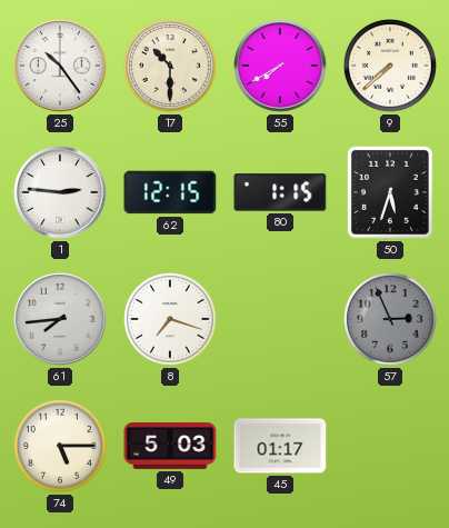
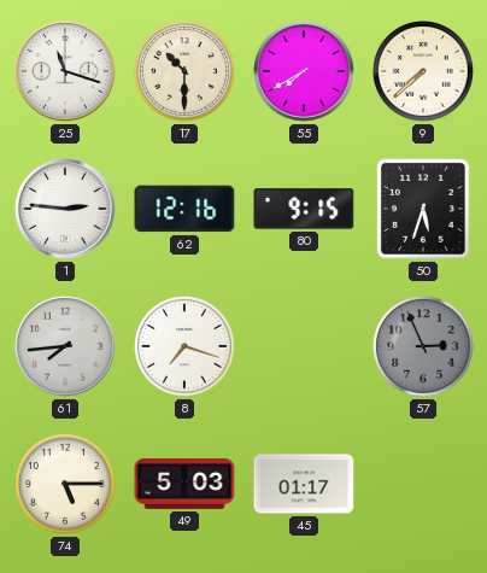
25: 10:24 -> 11:18
62: 12:15 -> 12:16
80: 1:15 -> 9:15
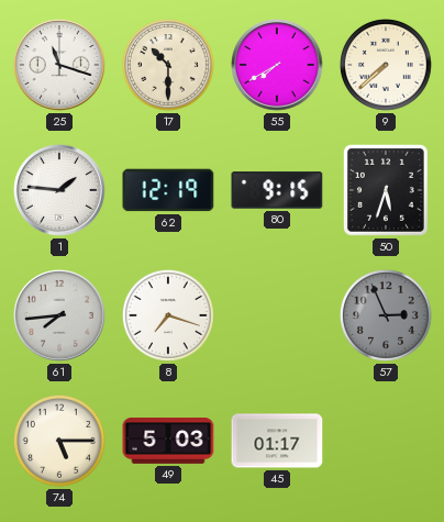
1: 2:46 -> 1:46
62: 12:16 -> 12:19
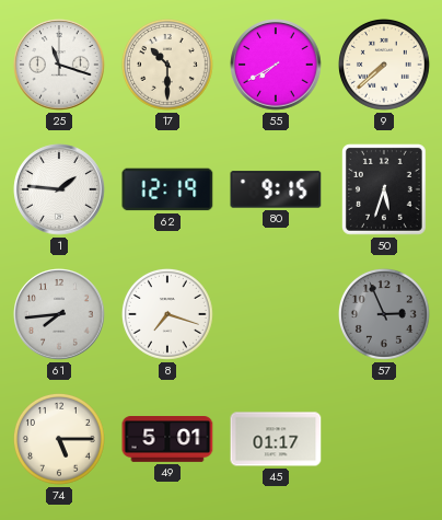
49: 5:03 -> 5:01
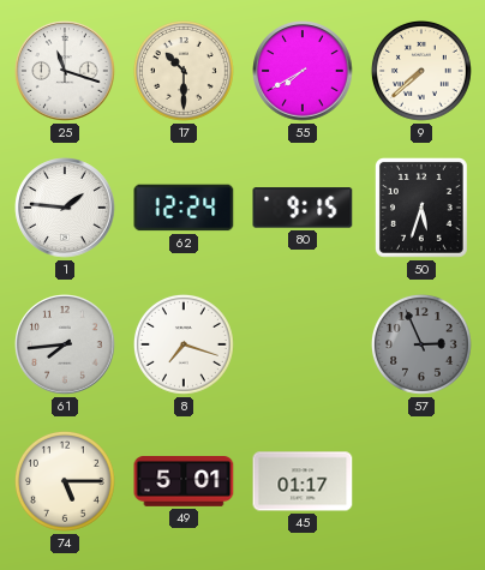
62: 12:19 -> 12:24
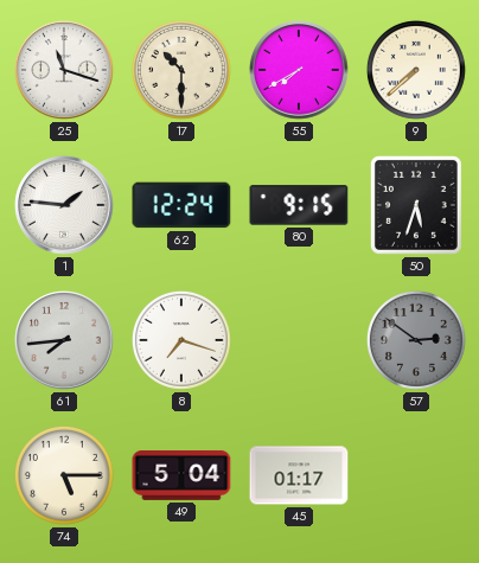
57: 2:56 -> 2:51
49: 5:01 -> 5:04
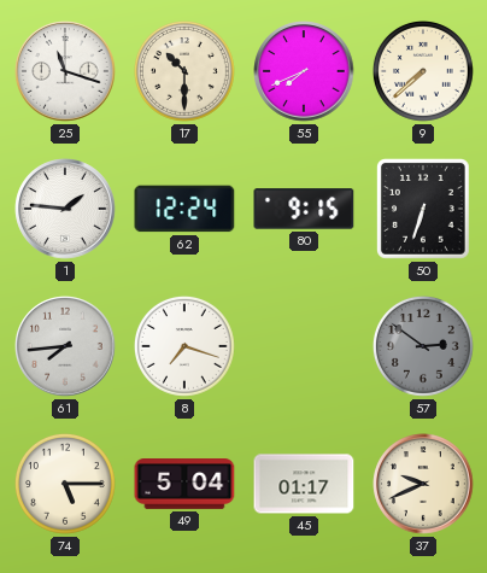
55: 7:40 -> 7:41
50: 5:33 -> 6:33
37: none -> 9:41
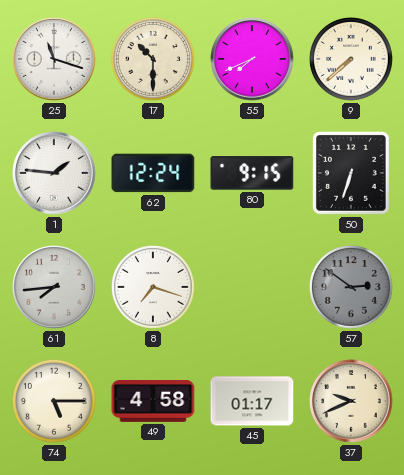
49: 5:04 -> 4:58
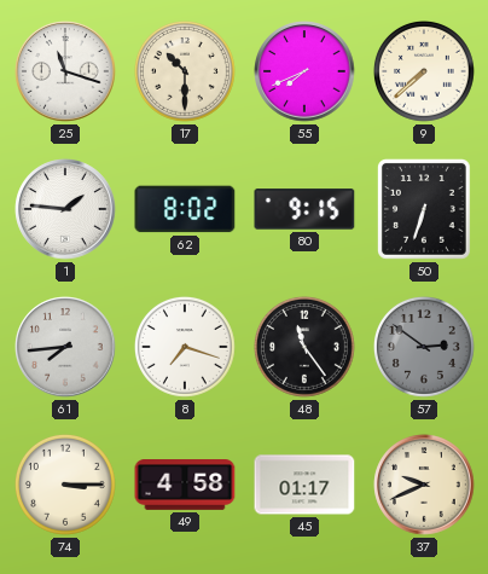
62: 12:24 -> 8:02
48: none -> 11:24
74: 5:15 -> 3:15
